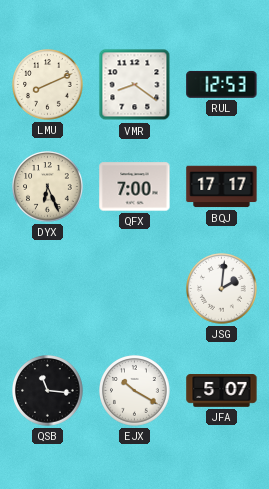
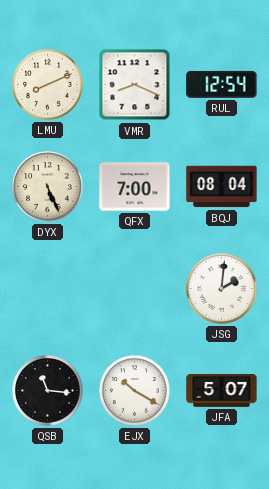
VMR: 8:21 -> 8:19
RUL: 12:53 -> 12:54
DYX: 6:26 -> 5:26
BQJ: 17:17 -> 08:04
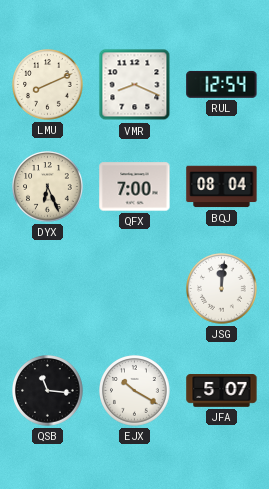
DYX: 5:26 -> 6:26
JSG: 2:01 -> 12:01
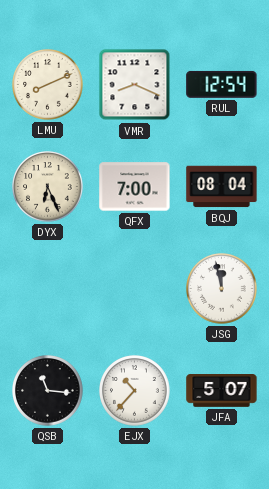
JSG: 12:01 -> 11:58
EJX: 10:20 -> 10:37
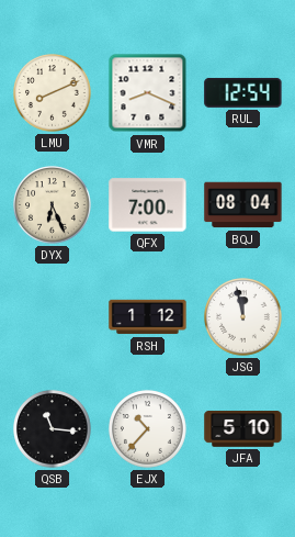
RSH: none -> 1:12
JFA: 5:07 -> 5:10
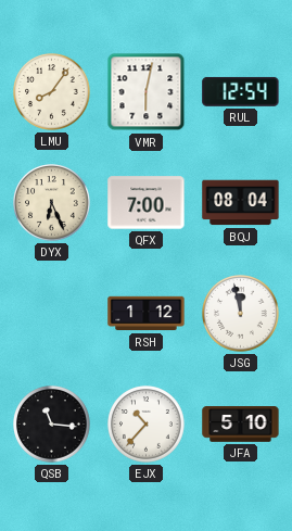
LMU: 8:11 -> 8:06
VMR: 8:19 -> 6:02
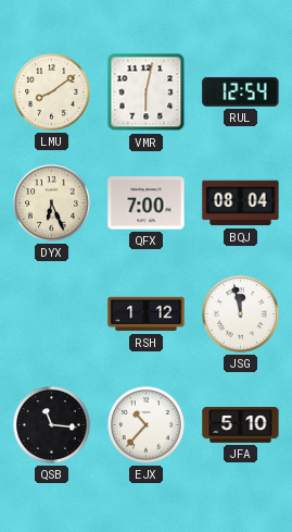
LMU: 8:06 -> 8:09
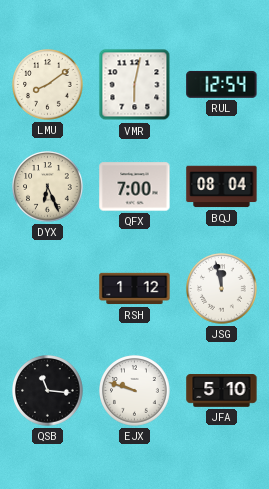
EJX: 10:37 -> 9:48
